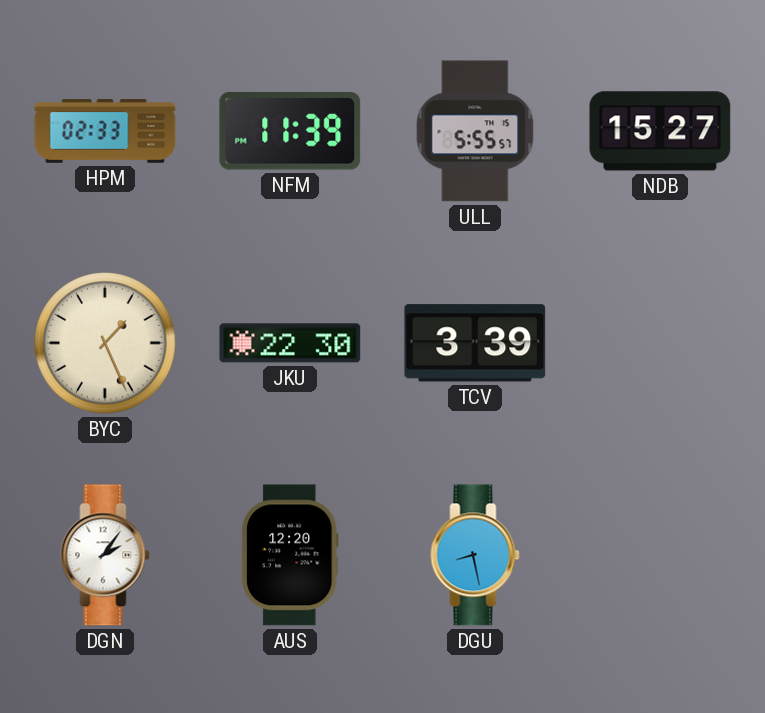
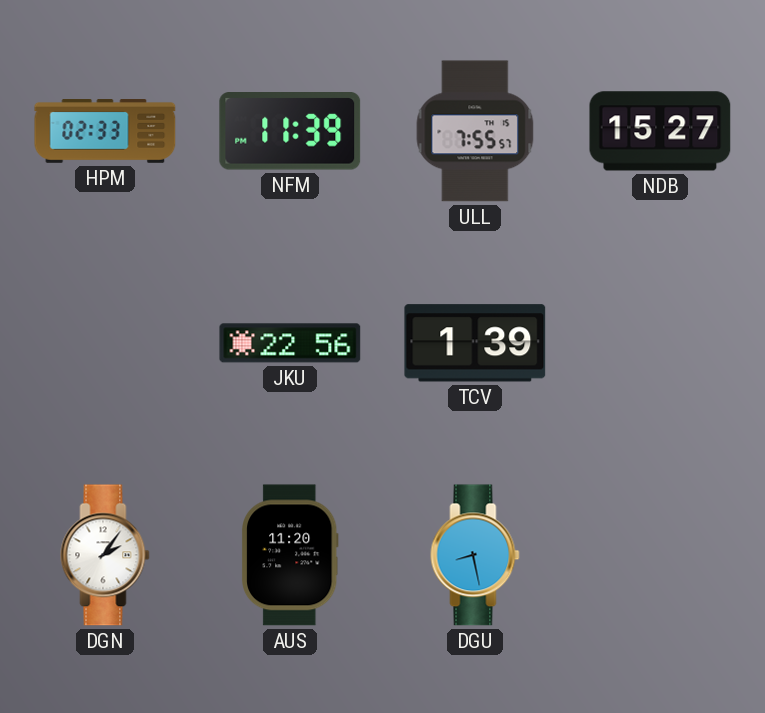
ULL: 5:55 -> 7:55
BYC: 1:26 -> none
JKU: 22:30 -> 22:56
TCV: 3:39 -> 1:39
AUS: 12:20 -> 11:20
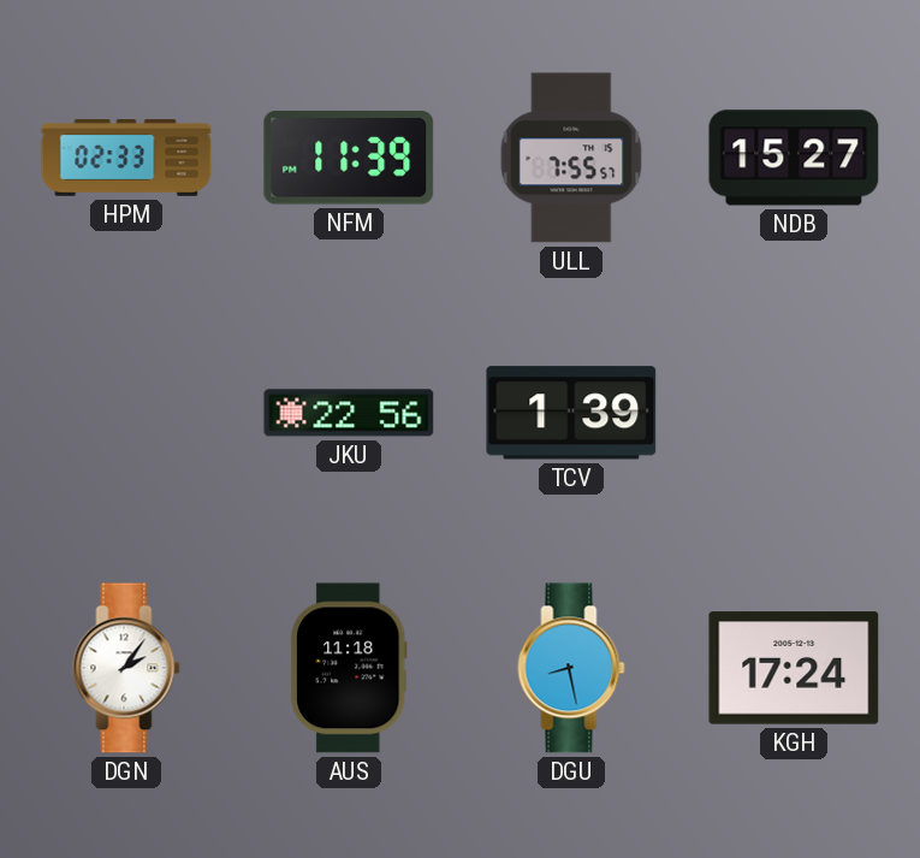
AUS: 11:20 -> 11:18
KGH: none -> 17:24
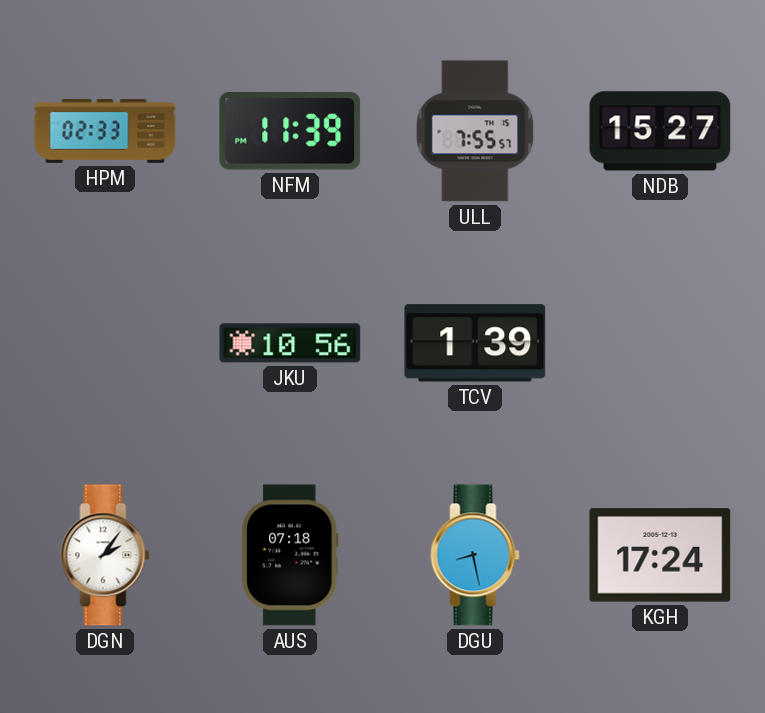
JKU: 22:56 -> 10:56
AUS: 11:18 -> 07:18
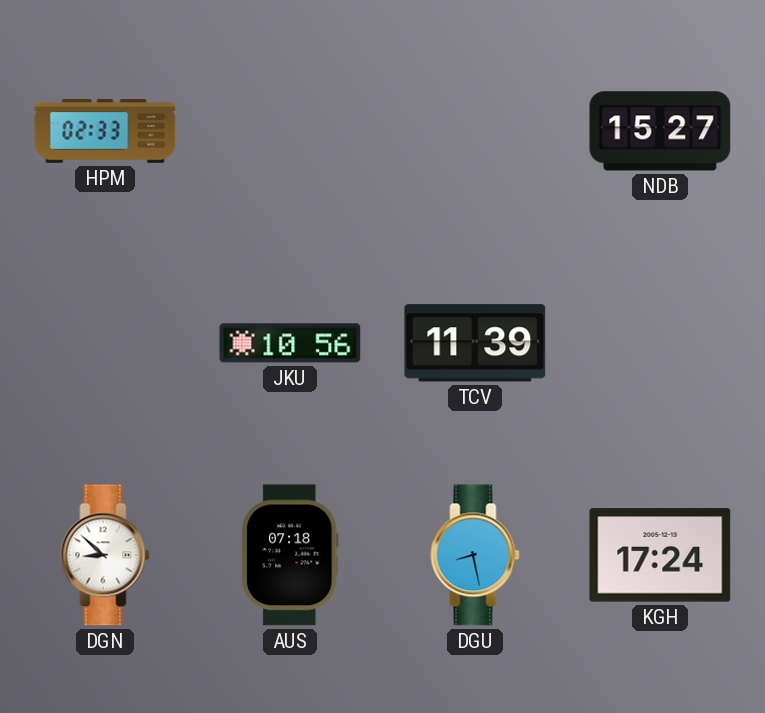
NFM: 11:39 -> none
ULL: 7:55 -> none
TCV: 1:39 -> 11:39
DGN: 2:06 -> 8:52
